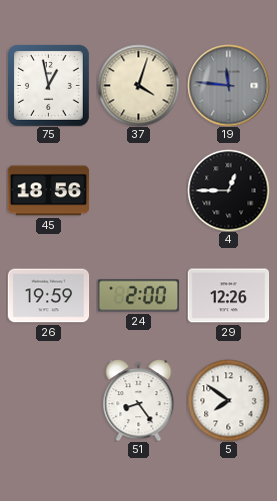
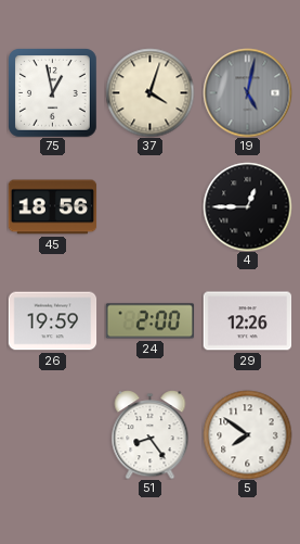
19: 11:46 -> 5:02
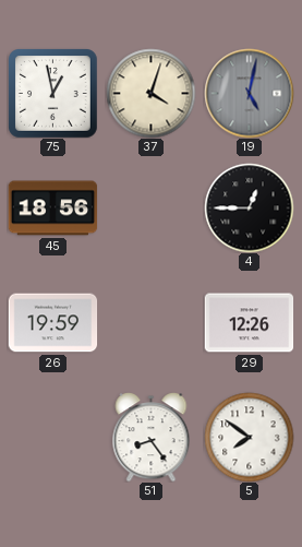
24: 2:00 -> none
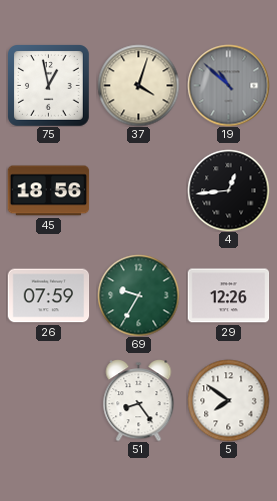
19: 5:02 -> 10:52
4: 12:45 -> 12:44
26: 19:59 -> 07:59
69: none -> 9:35
